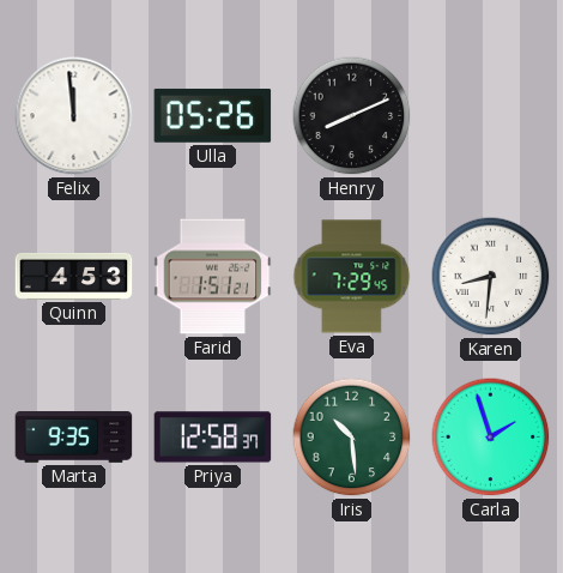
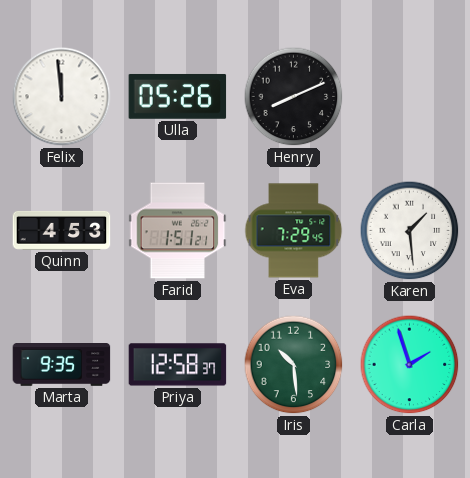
Karen: 8:31 -> 1:29
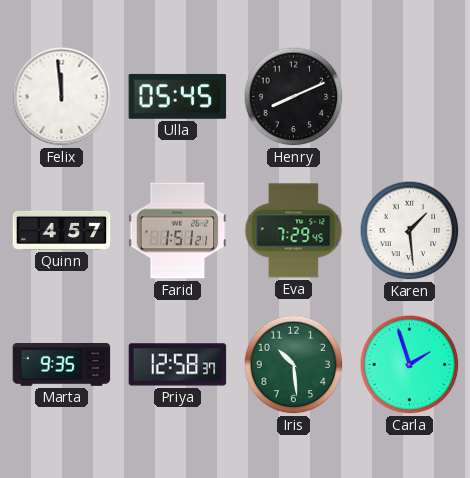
Ulla: 05:26 -> 05:45
Quinn: 4:53 -> 4:57
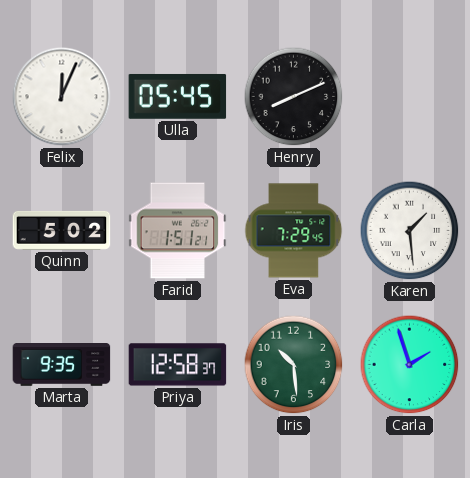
Felix: 11:59 -> 12:04
Quinn: 4:57 -> 5:02
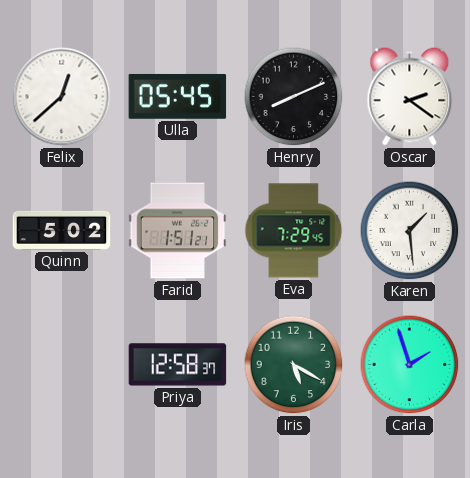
Felix: 12:04 -> 12:38
Oscar: none -> 2:21
Marta: 9:35 -> none
Iris: 10:29 -> 5:20
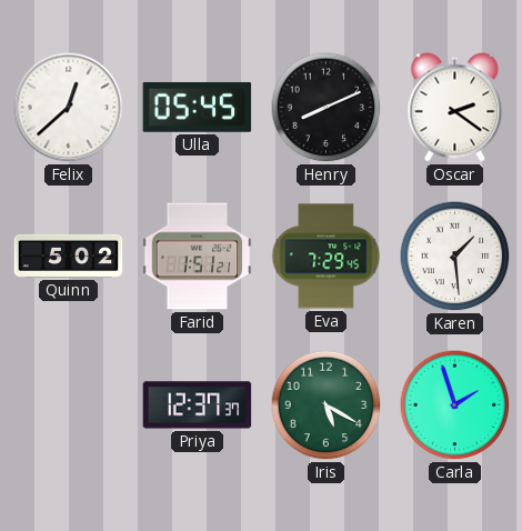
Priya: 12:58 -> 12:37
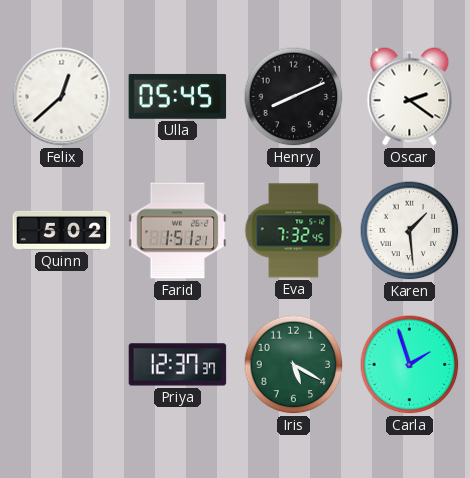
Eva: 7:29 -> 7:32
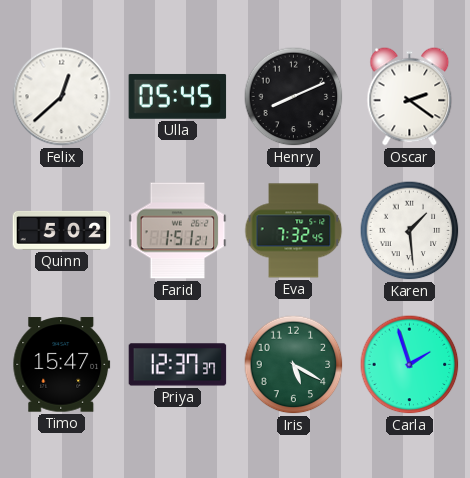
Timo: none -> 15:47
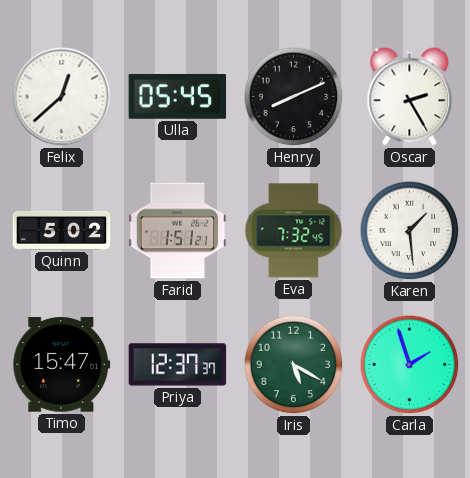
Oscar: 2:21 -> 2:25
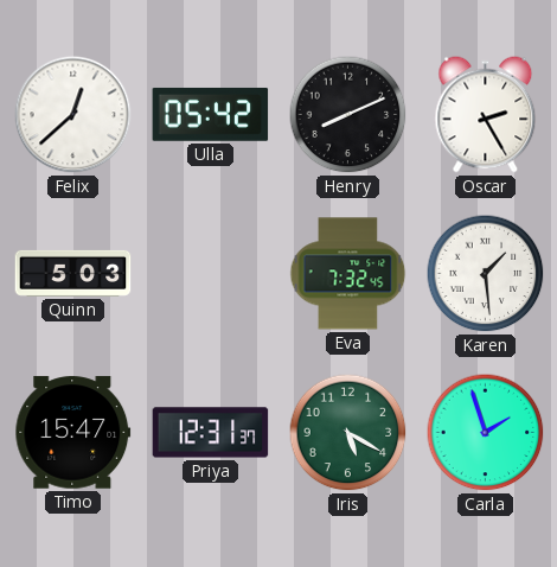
Ulla: 05:45 -> 05:42
Quinn: 5:02 -> 5:03
Farid: 1:51 -> none
Priya: 12:37 -> 12:31
